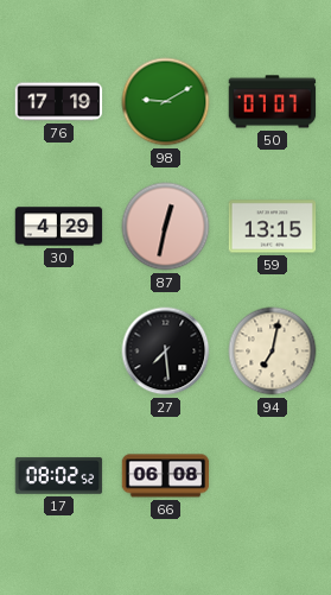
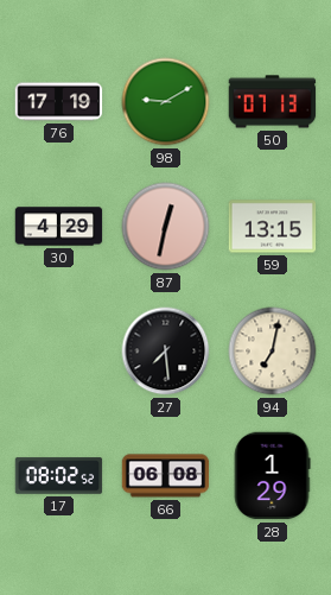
50: 07:07 -> 07:13
28: none -> 1:29
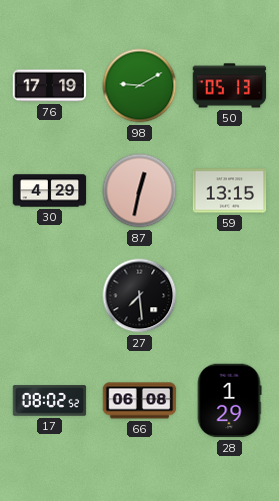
50: 07:13 -> 05:13
94: 7:02 -> none
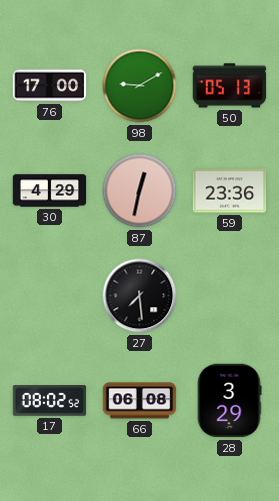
76: 17:19 -> 17:00
59: 13:15 -> 23:36
28: 1:29 -> 3:29
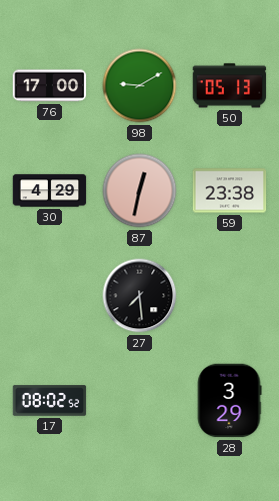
59: 23:36 -> 23:38
66: 06:08 -> none
